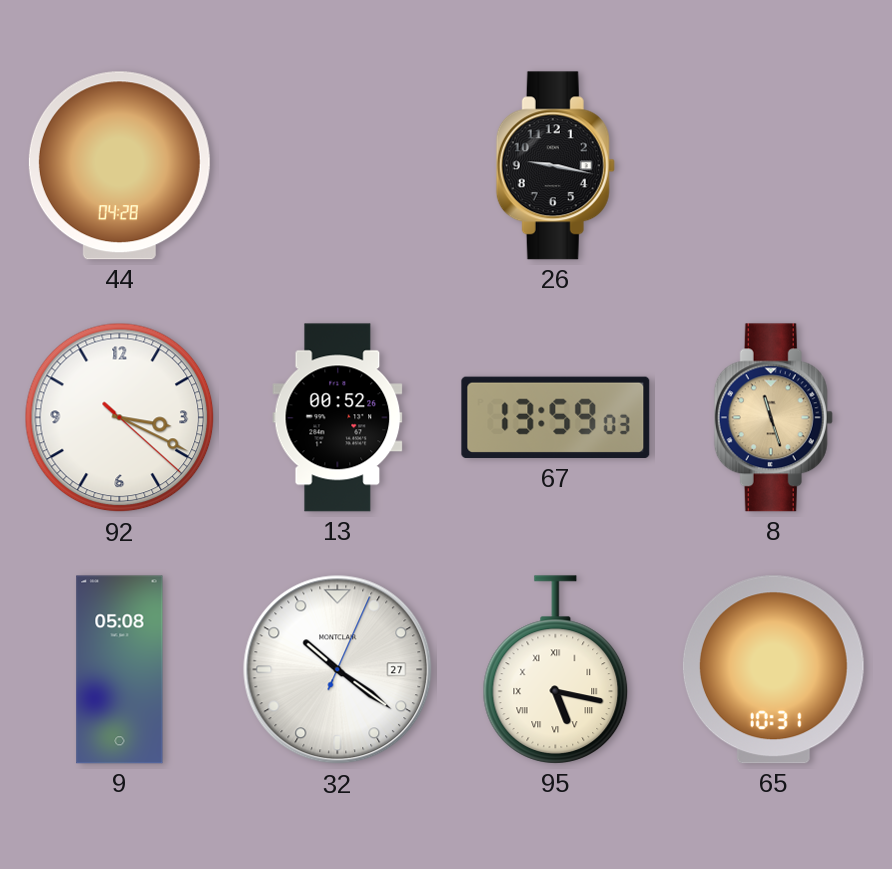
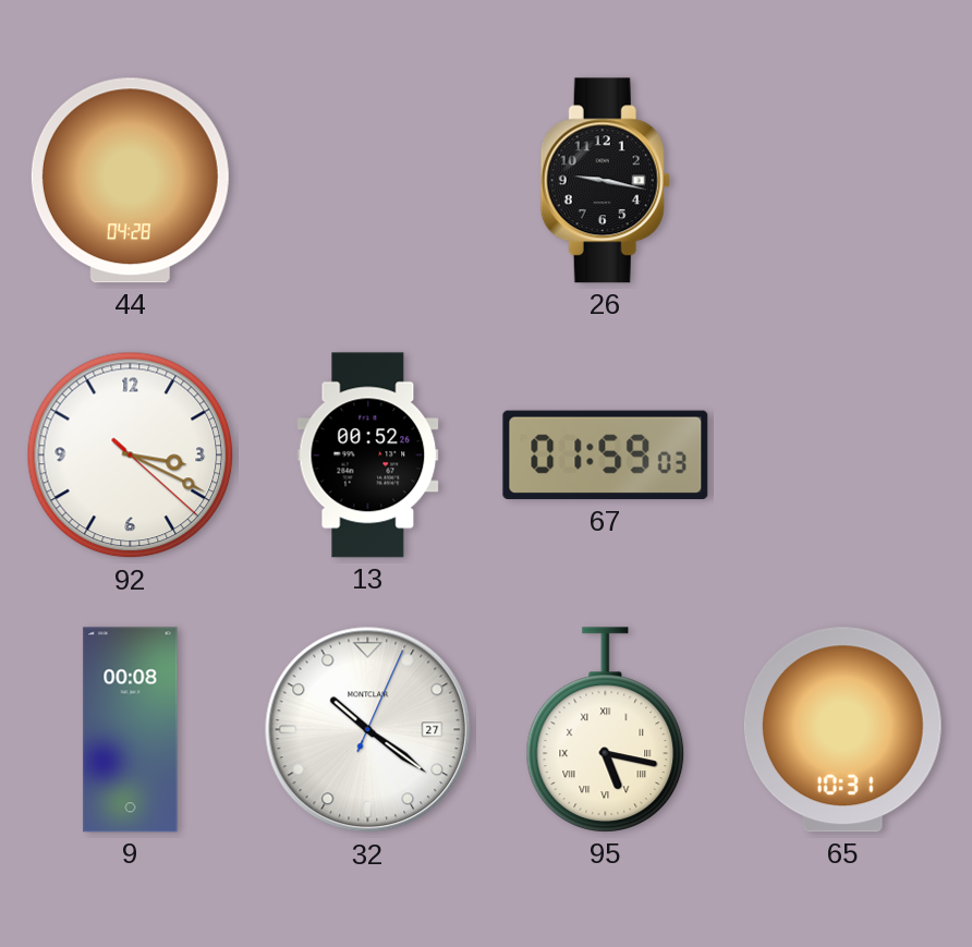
67: 13:59 -> 01:59
8: 11:27 -> none
9: 05:08 -> 00:08
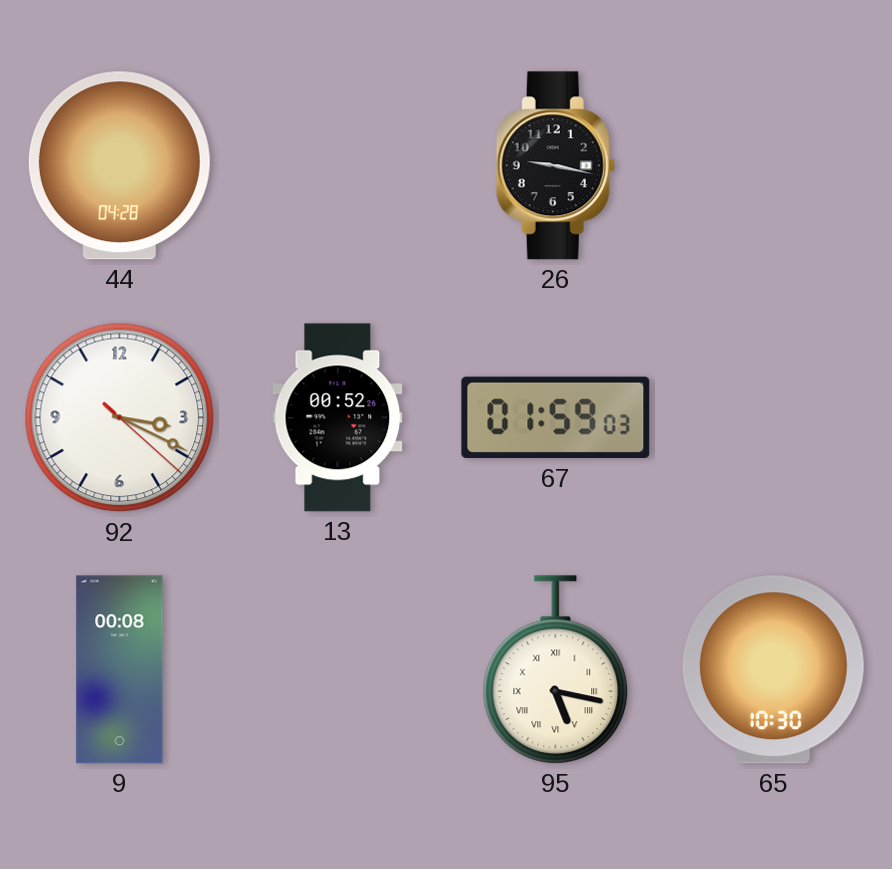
32: 10:21 -> none
65: 10:31 -> 10:30
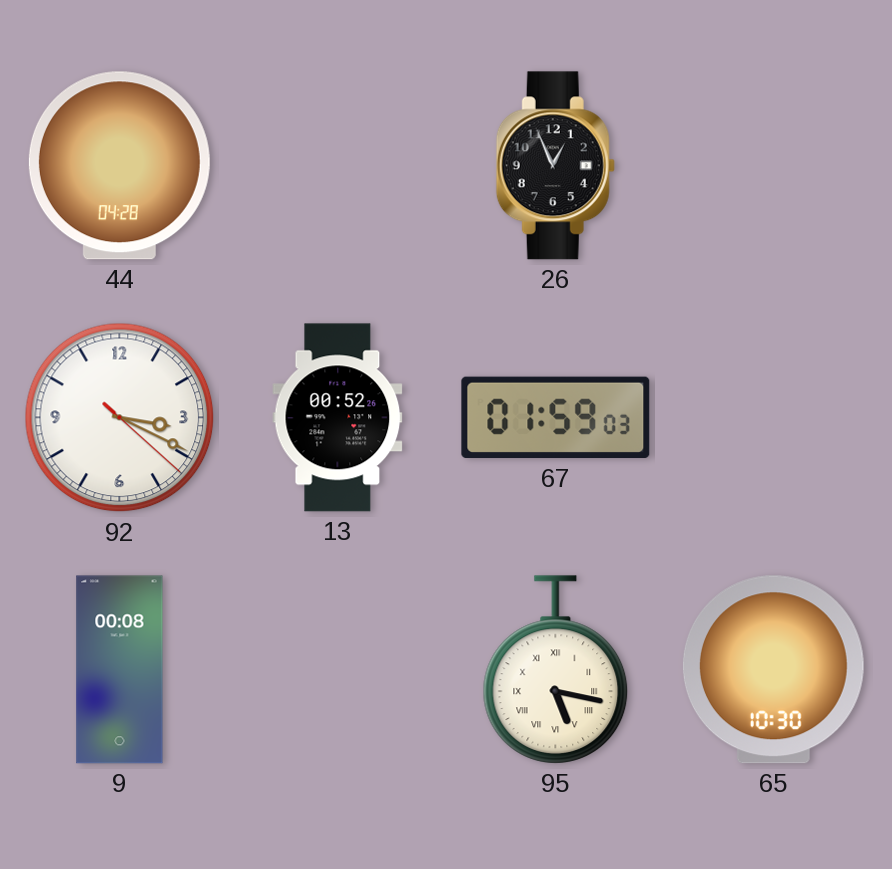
26: 9:17 -> 12:56
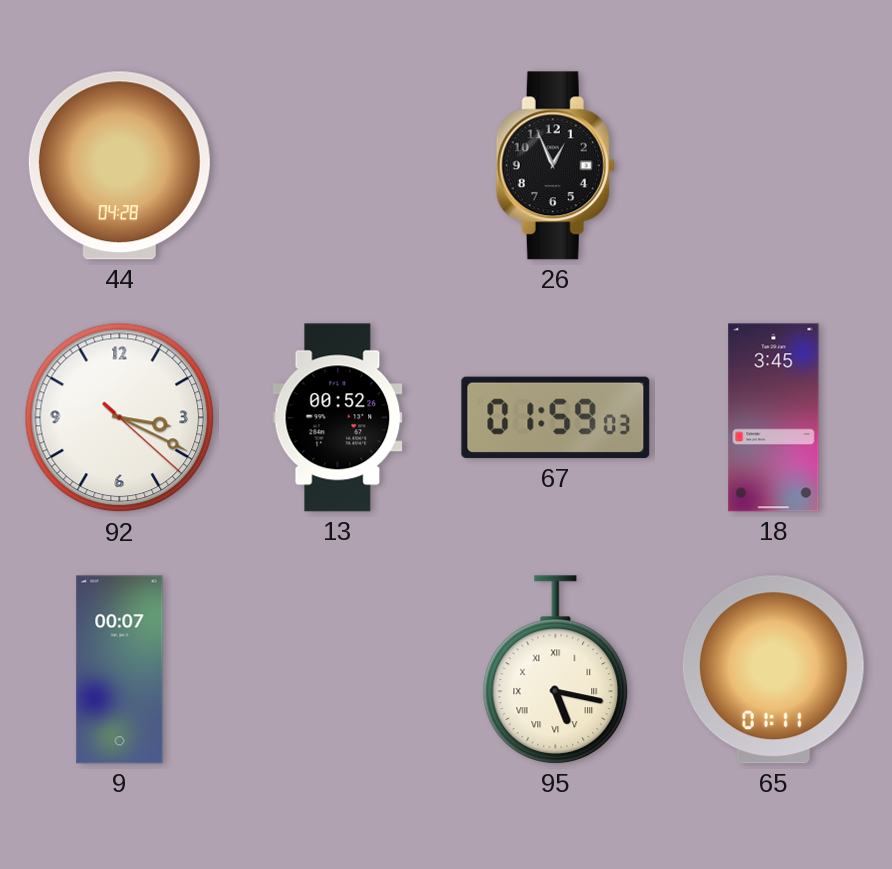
18: none -> 3:45
9: 00:08 -> 00:07
65: 10:30 -> 01:11
